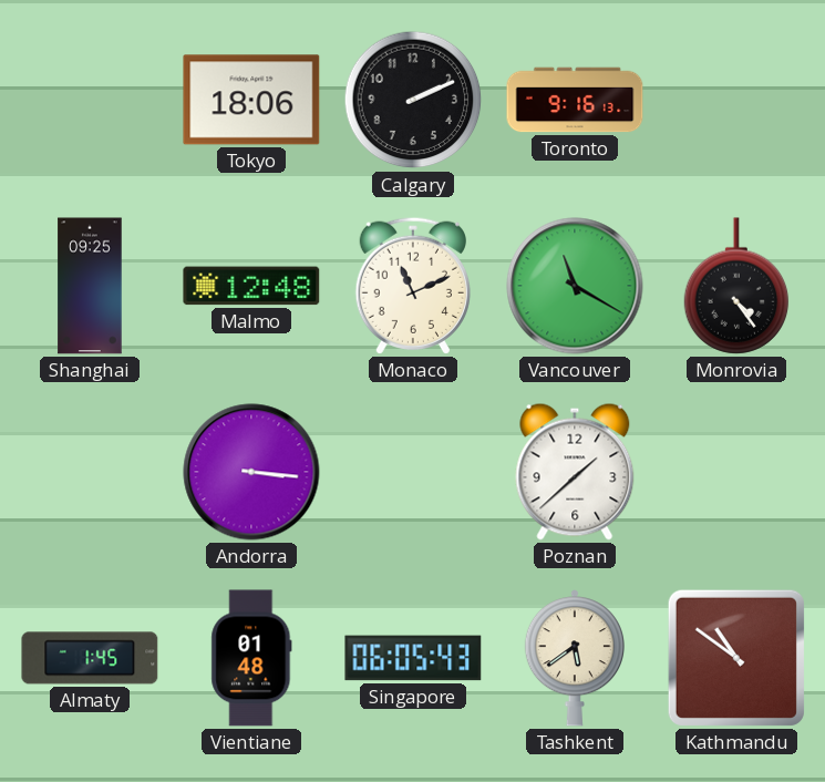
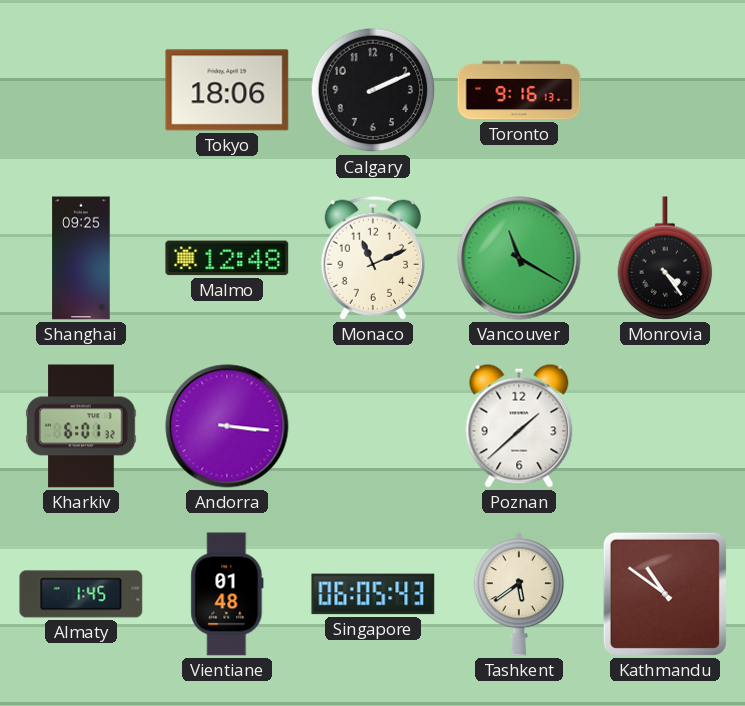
Kharkiv: none -> 6:01
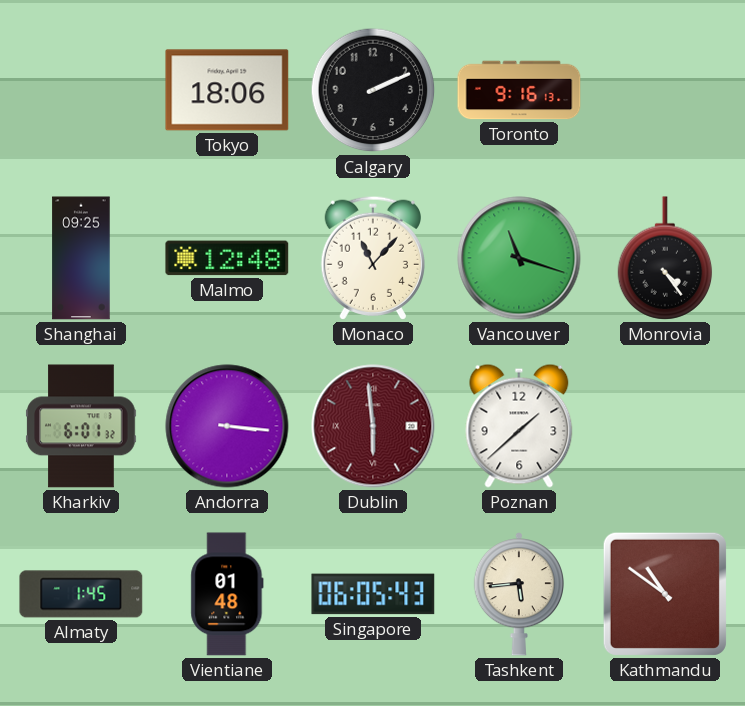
Monaco: 11:11 -> 11:07
Vancouver: 11:20 -> 11:18
Dublin: none -> 5:59
Tashkent: 5:39 -> 5:44
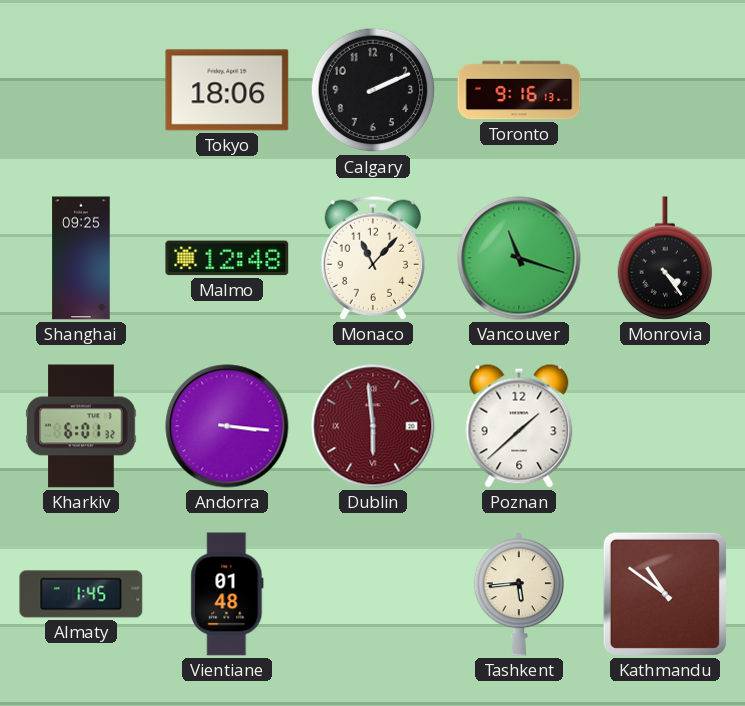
Singapore: 06:05 -> none
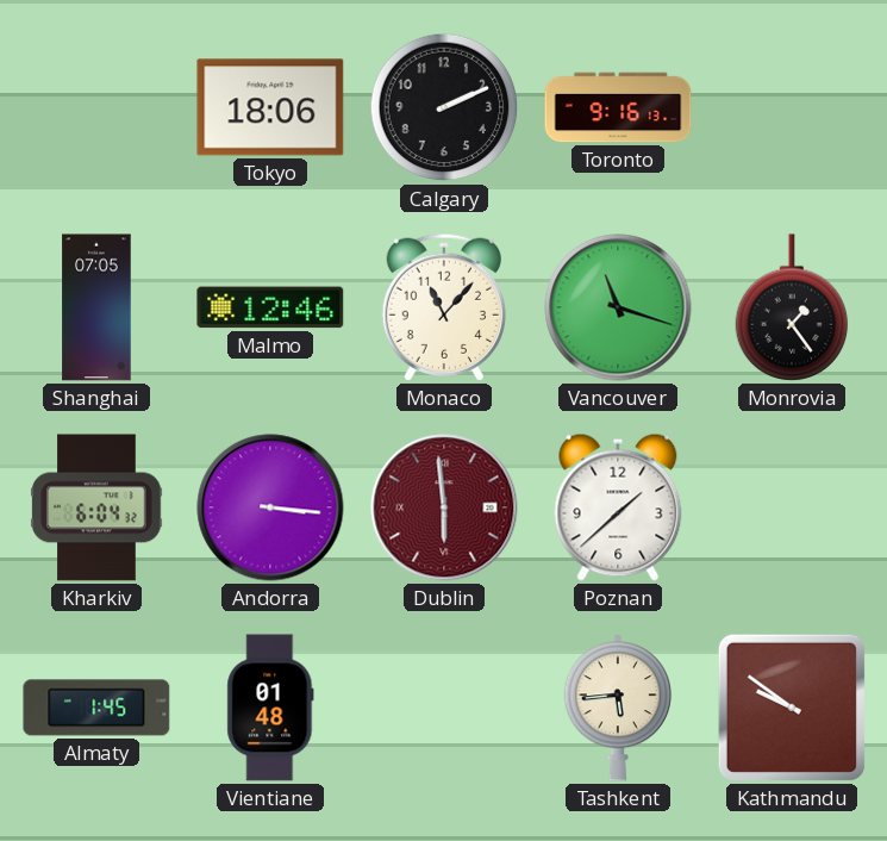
Shanghai: 09:25 -> 07:05
Malmo: 12:48 -> 12:46
Monrovia: 4:24 -> 1:24
Kharkiv: 6:01 -> 6:04
Kathmandu: 10:51 -> 9:51
